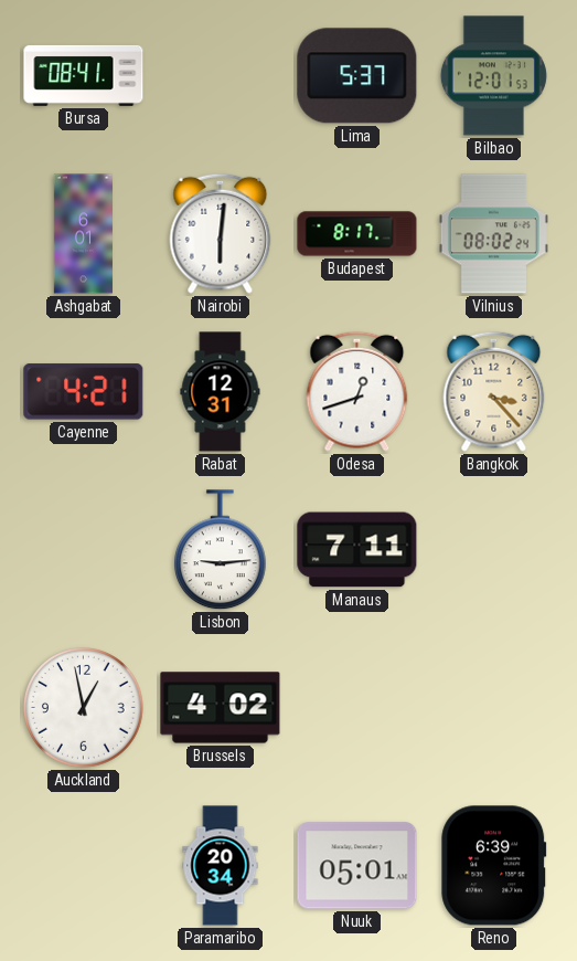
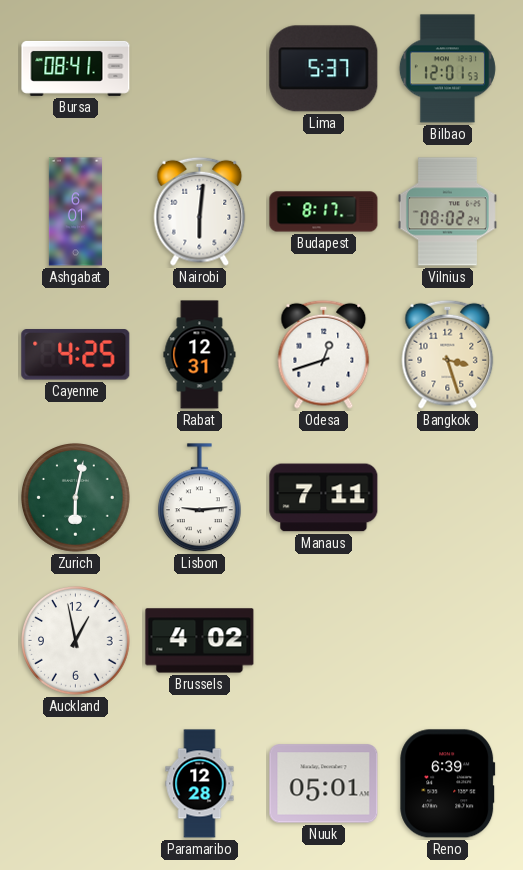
Cayenne: 4:21 -> 4:25
Bangkok: 3:23 -> 3:27
Zurich: none -> 6:02
Paramaribo: 20:34 -> 12:28
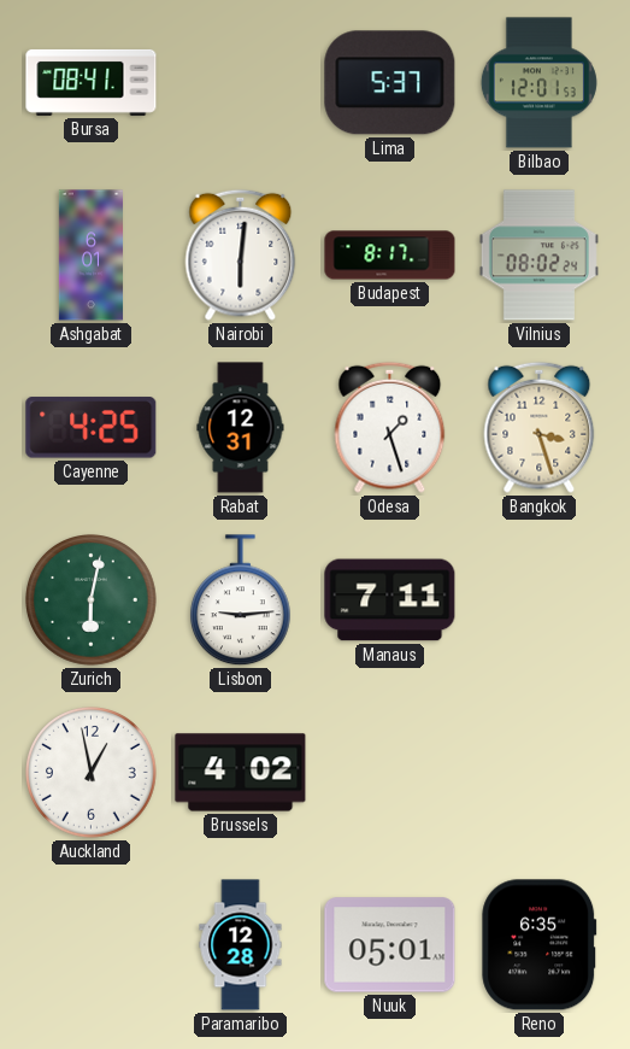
Odesa: 12:42 -> 1:27
Reno: 6:39 -> 6:35
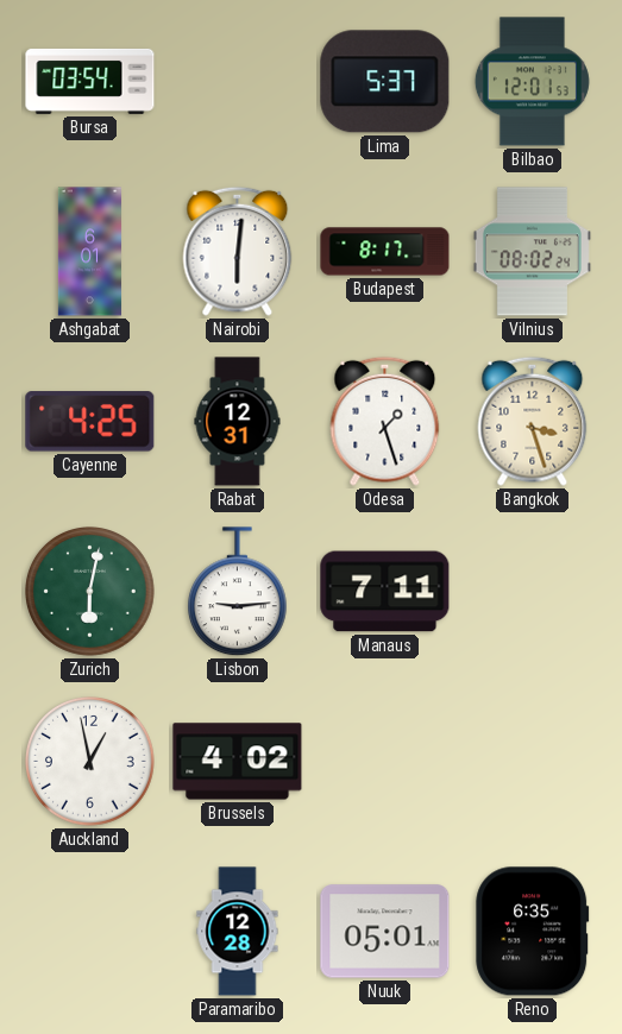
Bursa: 08:41 -> 03:54
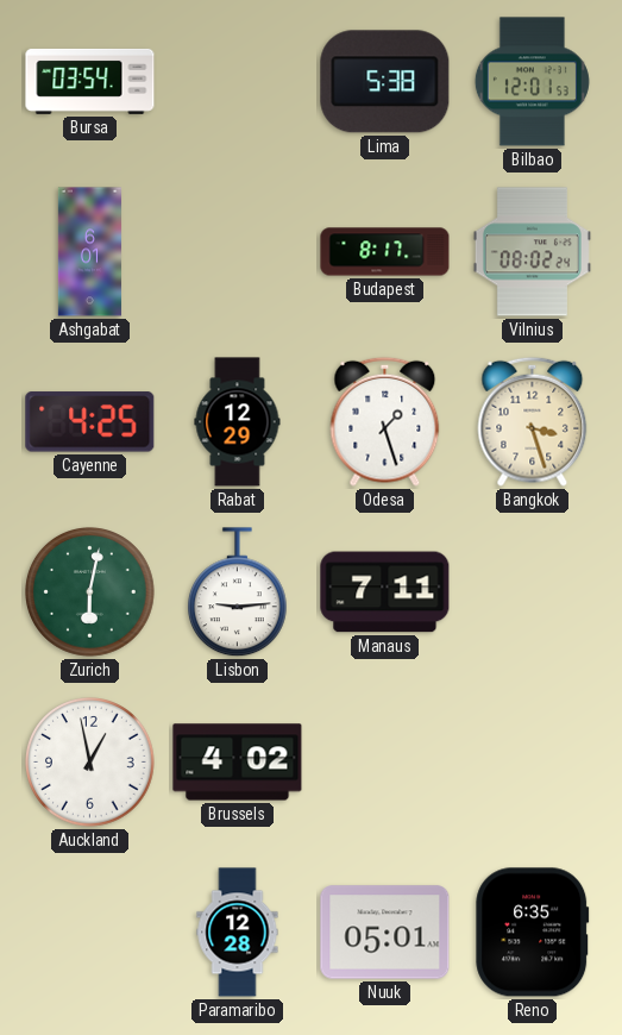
Lima: 5:37 -> 5:38
Nairobi: 6:01 -> none
Rabat: 12:31 -> 12:29
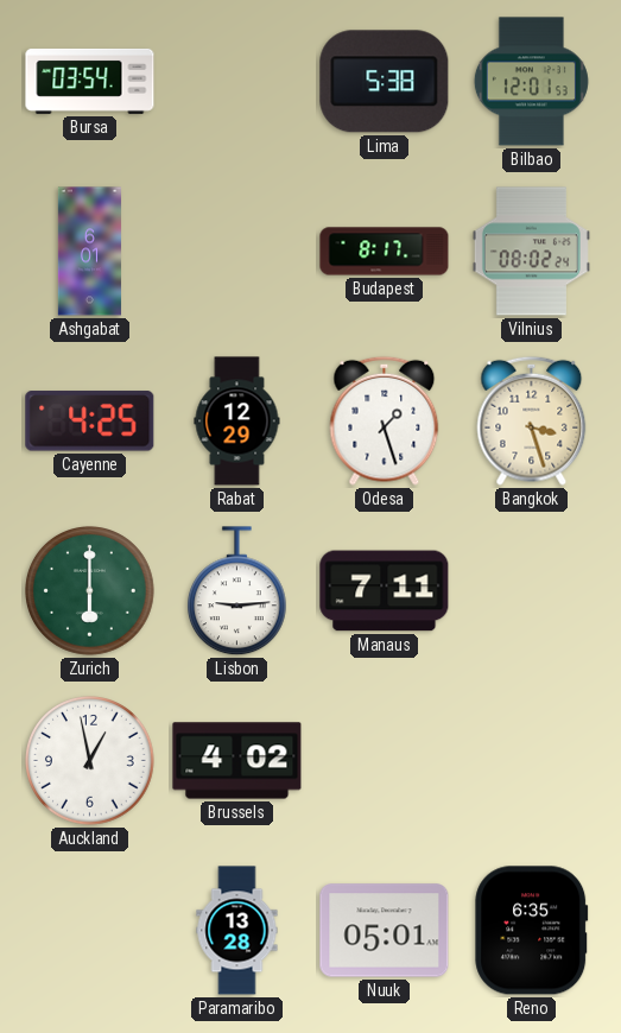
Zurich: 6:02 -> 6:00
Paramaribo: 12:28 -> 13:28
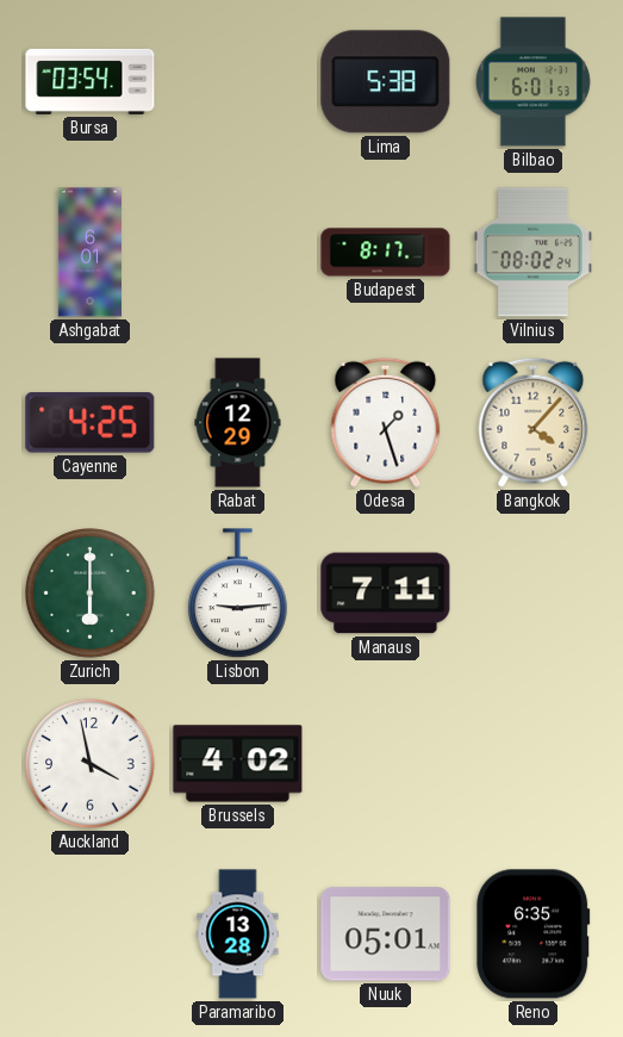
Bilbao: 12:01 -> 6:01
Bangkok: 3:27 -> 4:07
Auckland: 12:58 -> 3:58
